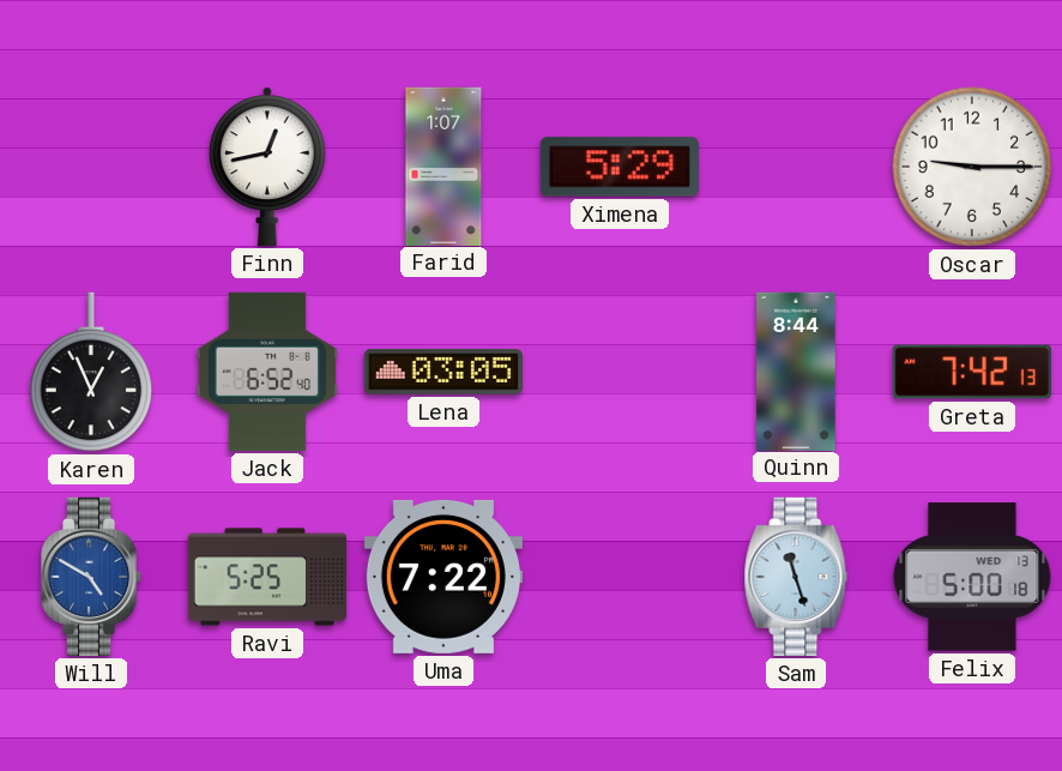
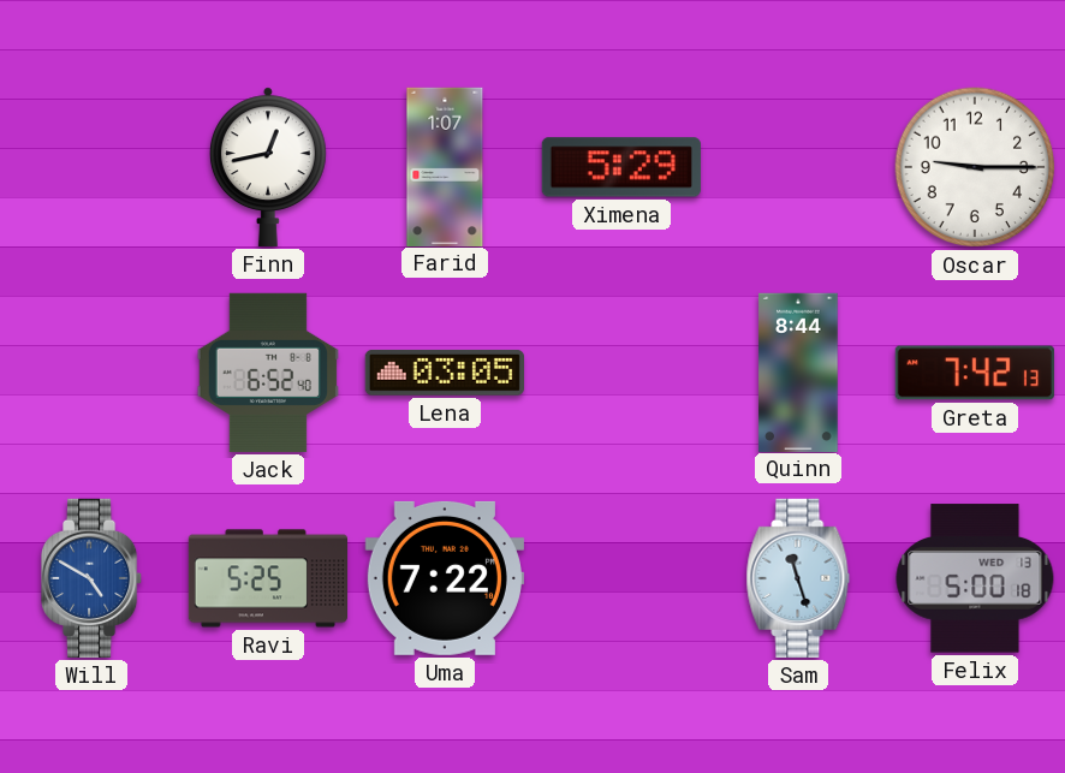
Karen: 12:56 -> none
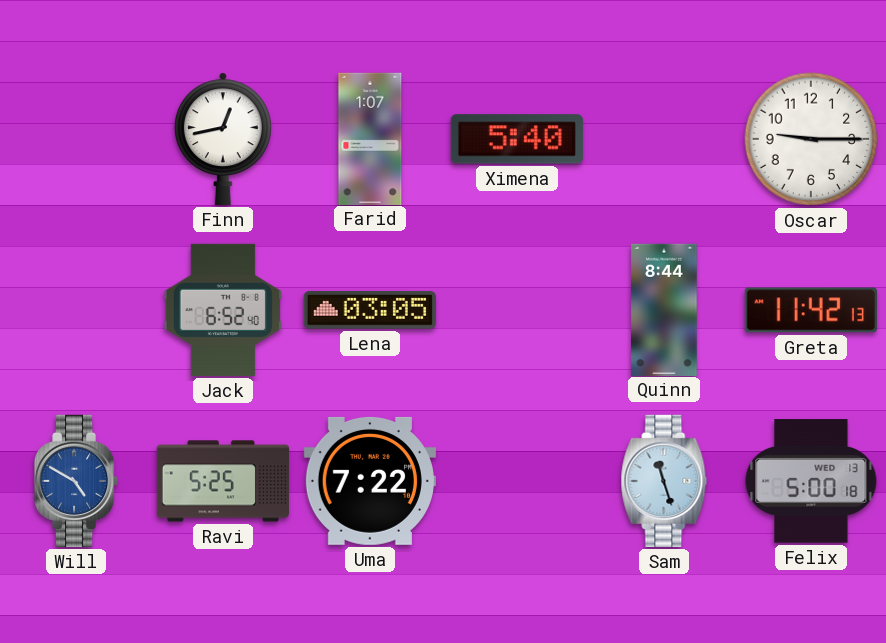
Ximena: 5:29 -> 5:40
Greta: 7:42 -> 11:42
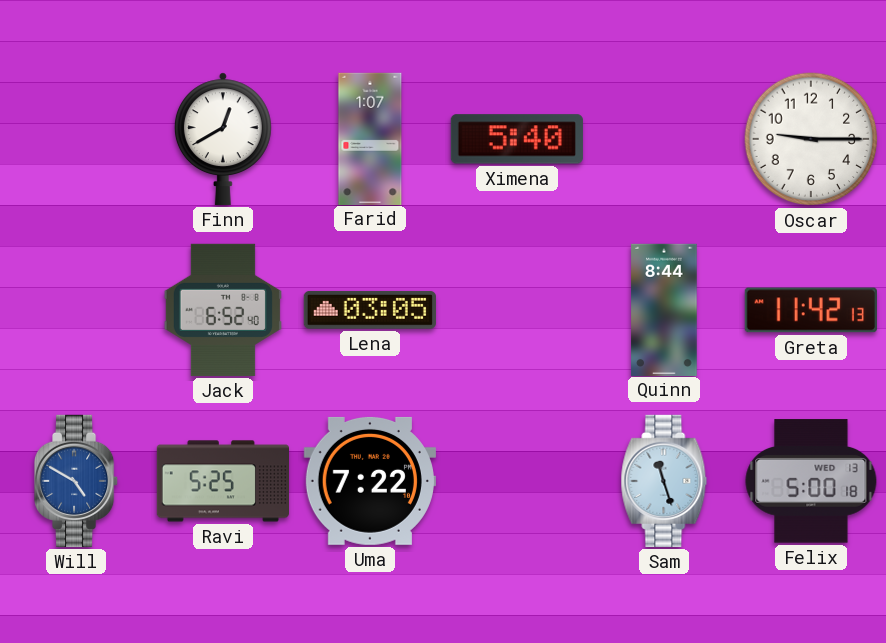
Finn: 12:43 -> 12:40
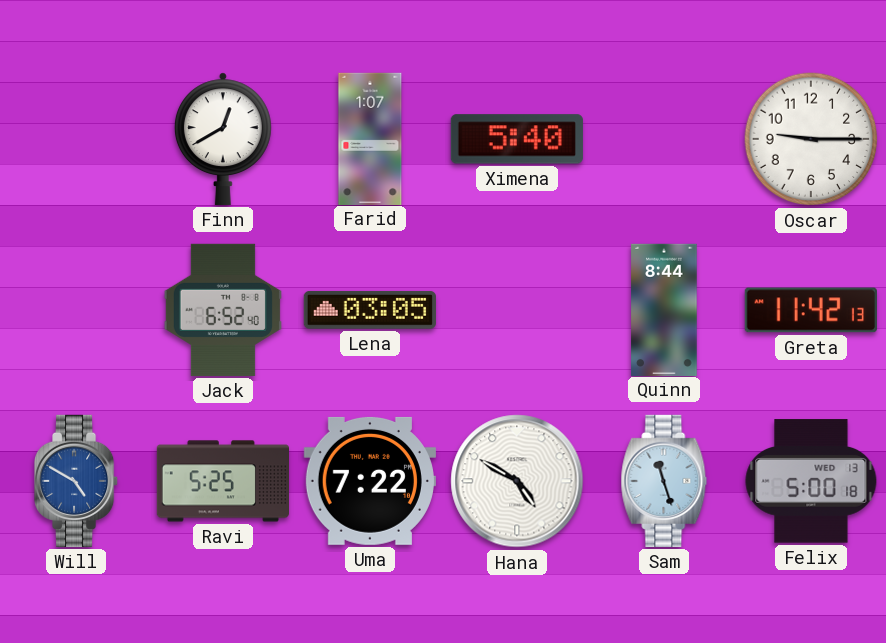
Hana: none -> 4:50
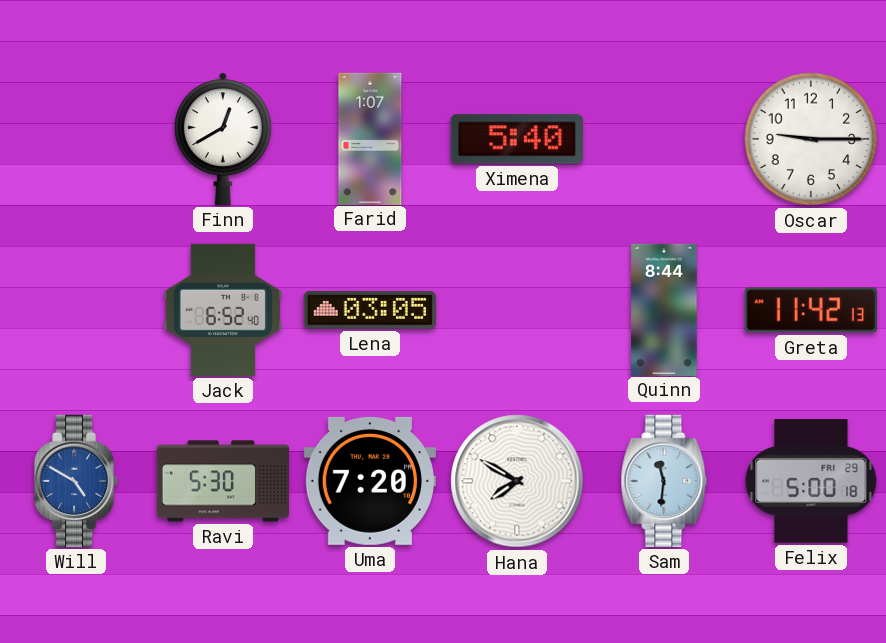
Ravi: 5:25 -> 5:30
Uma: 7:22 -> 7:20
Hana: 4:50 -> 7:50
Sam: 11:27 -> 11:31
Felix date: WED 13 -> FRI 29
